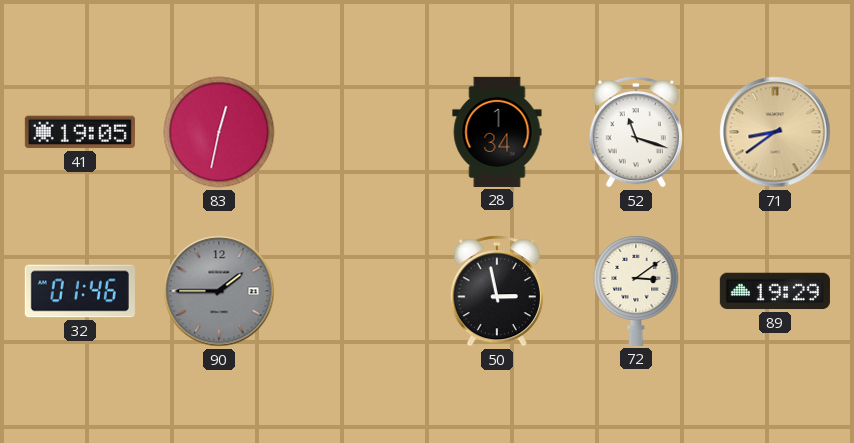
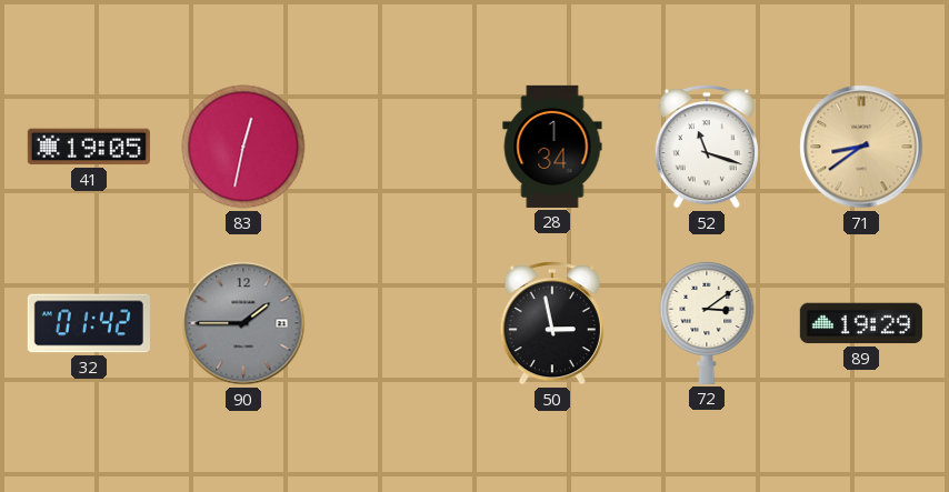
32: 01:46 -> 01:42
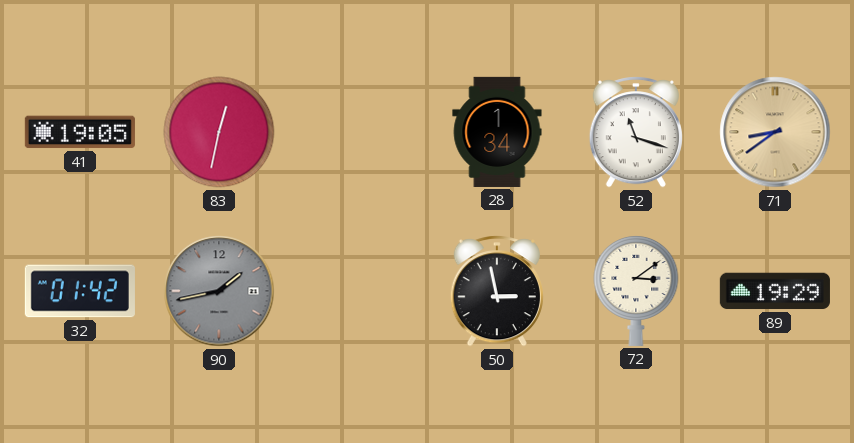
90: 1:45 -> 1:43
